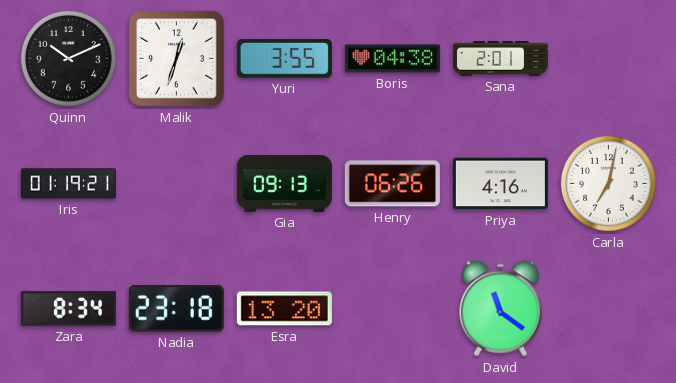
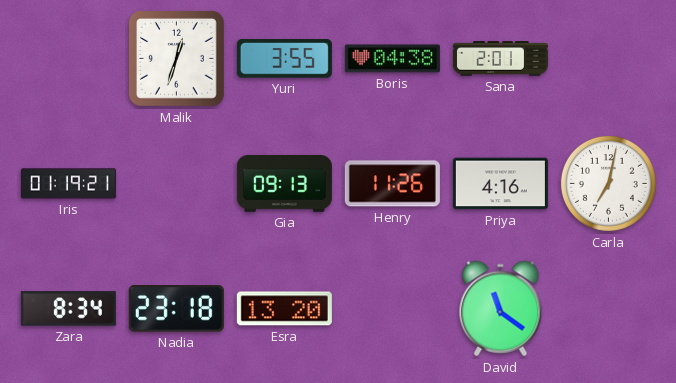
Quinn: 10:11 -> none
Henry: 06:26 -> 11:26
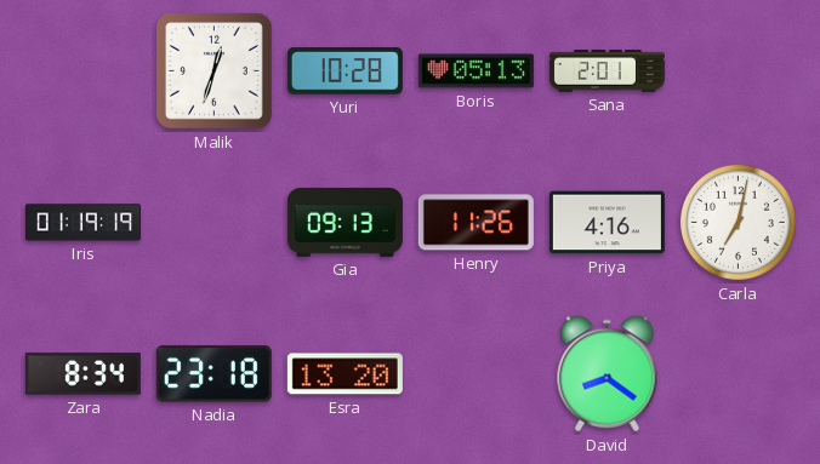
Yuri: 3:55 -> 10:28
Boris: 04:38 -> 05:13
Iris: 01:19:21 -> 01:19:19
David: 11:21 -> 8:21
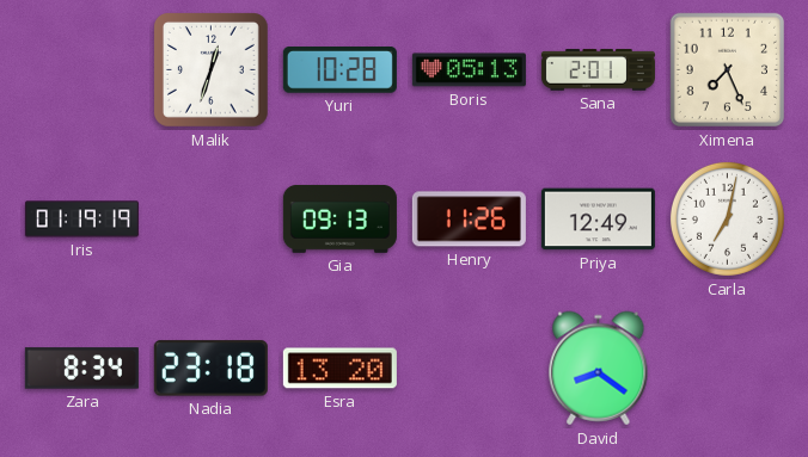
Ximena: none -> 7:26
Priya: 4:16 -> 12:49
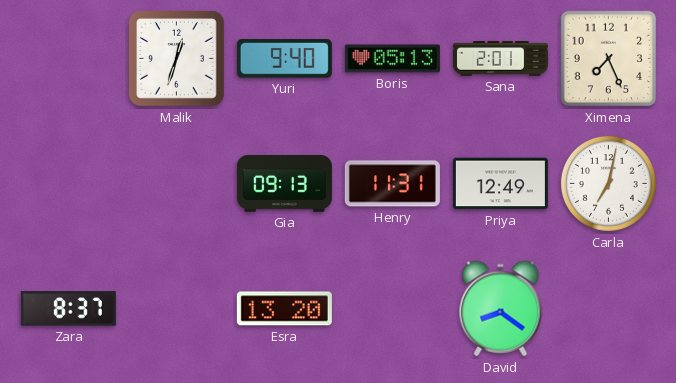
Yuri: 10:28 -> 9:40
Iris: 01:19 -> none
Henry: 11:26 -> 11:31
Zara: 8:34 -> 8:37
Nadia: 23:18 -> none
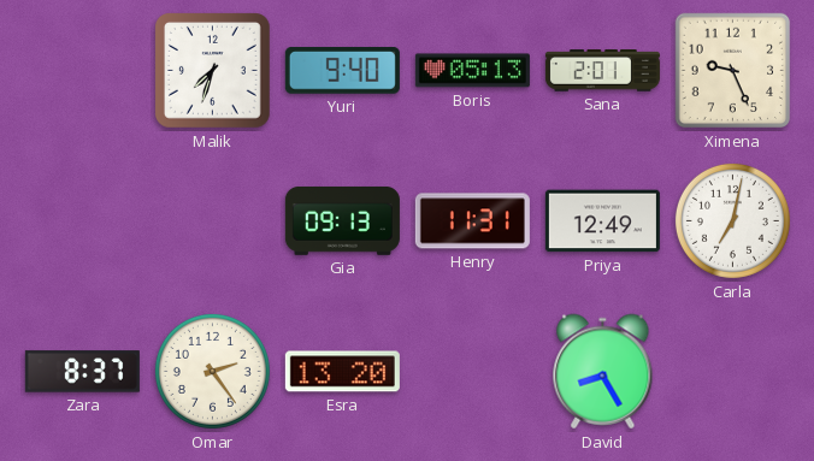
Malik: 12:33 -> 7:33
Ximena: 7:26 -> 9:26
Omar: none -> 2:24
David: 8:21 -> 8:25
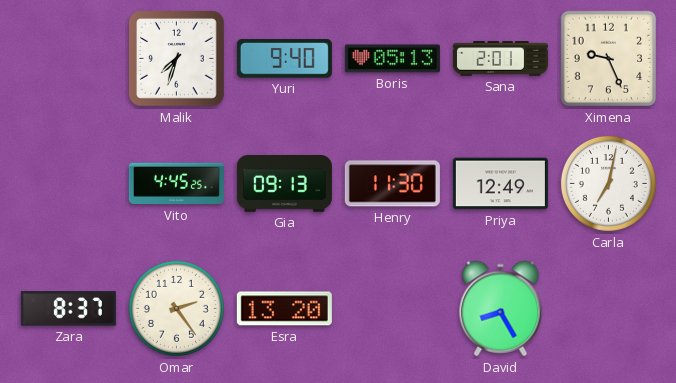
Vito: none -> 4:45
Henry: 11:31 -> 11:30
